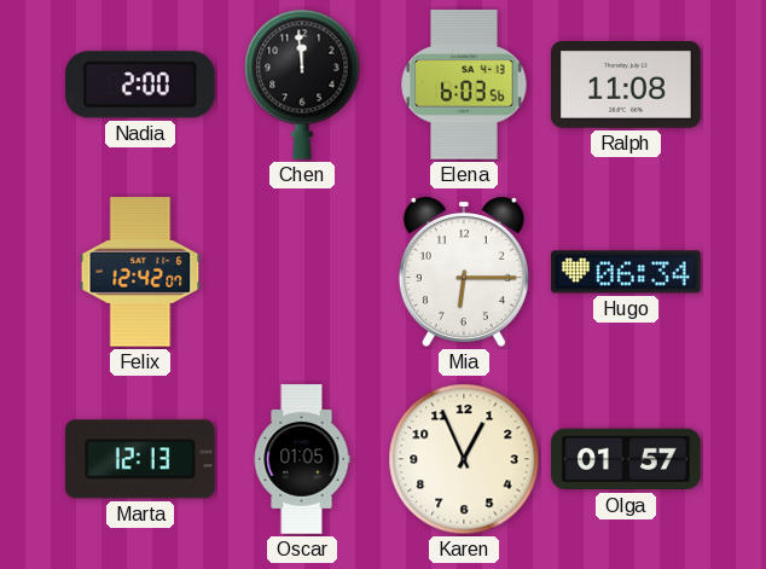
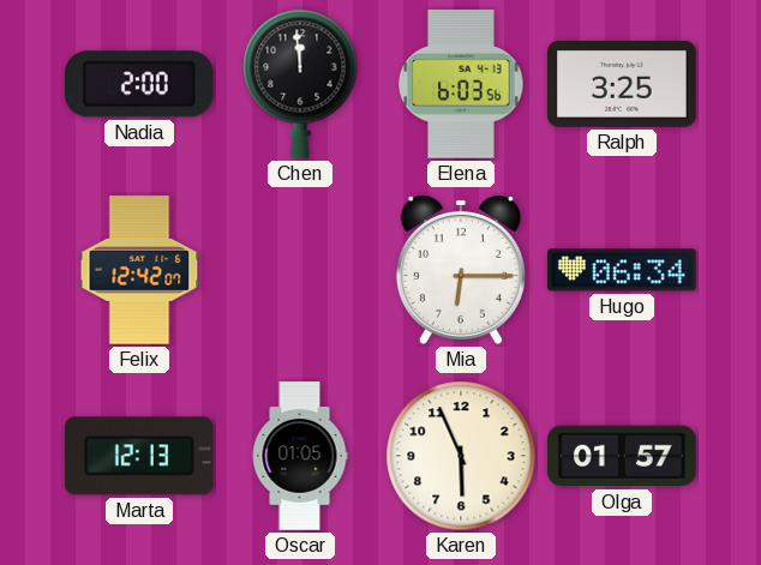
Ralph: 11:08 -> 3:25
Karen: 12:56 -> 5:56
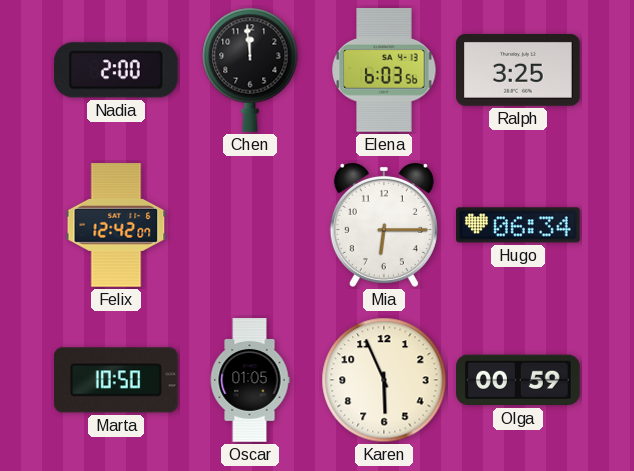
Marta: 12:13 -> 10:50
Olga: 01:57 -> 00:59
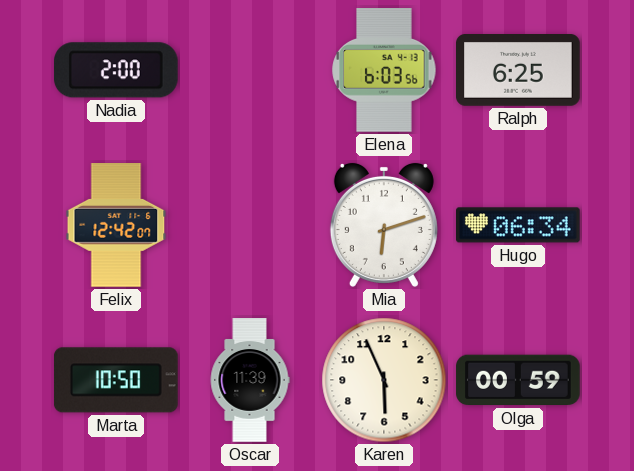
Chen: 11:59 -> none
Ralph: 3:25 -> 6:25
Mia: 6:15 -> 6:12
Oscar: 01:05 -> 11:39
